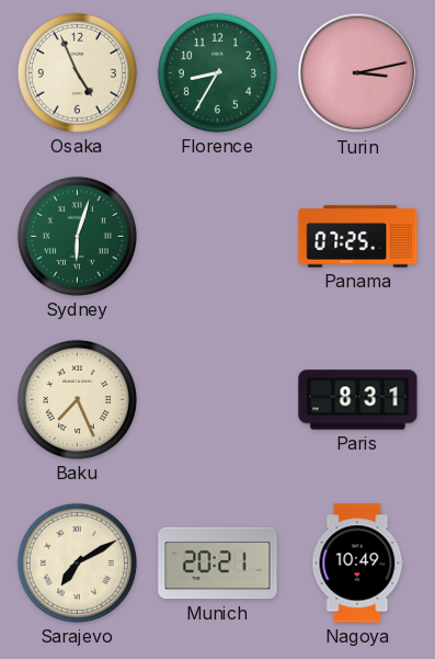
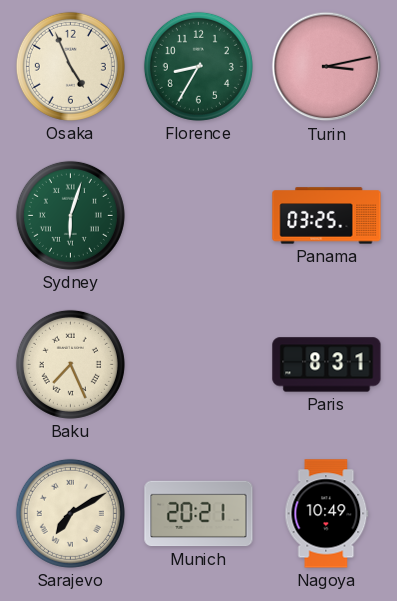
Panama: 07:25 -> 03:25
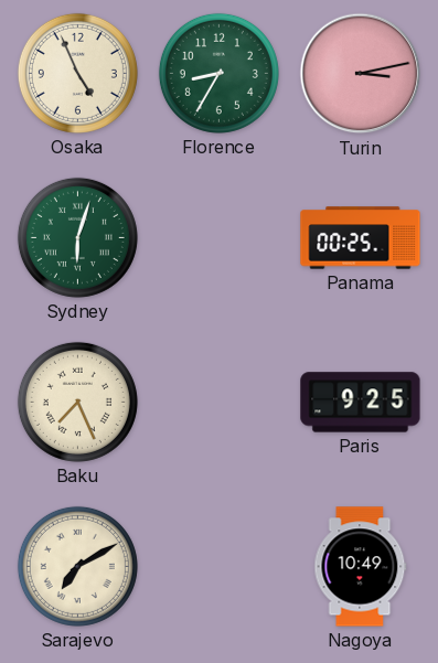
Panama: 03:25 -> 00:25
Paris: 8:31 -> 9:25
Munich: 20:21 -> none
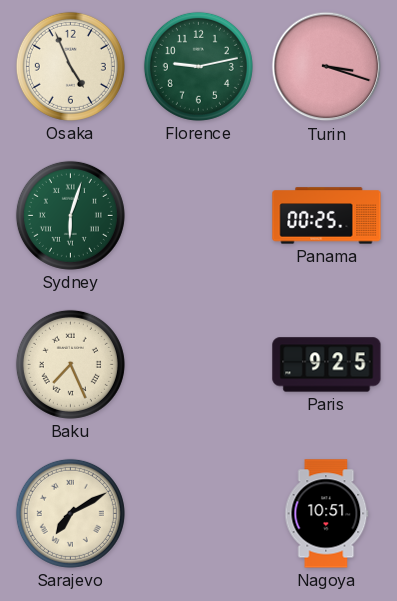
Florence: 8:35 -> 9:13
Turin: 3:13 -> 3:18
Nagoya: 10:49 -> 10:51
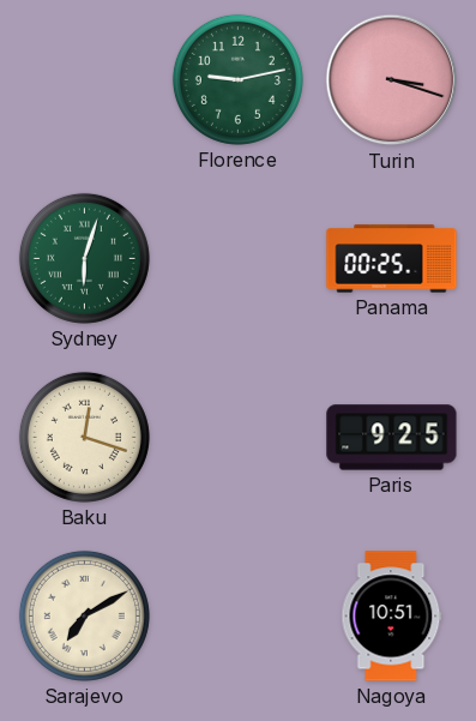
Osaka: 4:56 -> none
Baku: 7:26 -> 12:18
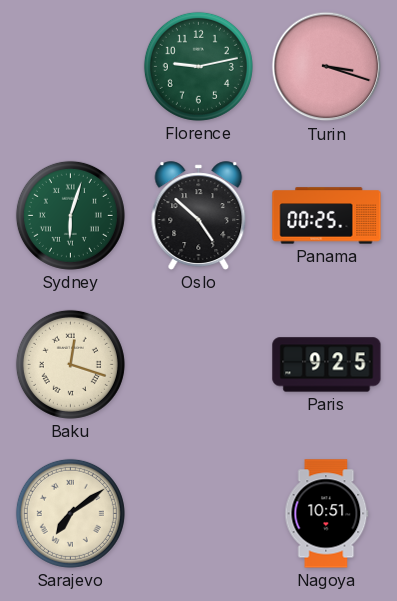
Oslo: none -> 4:52
Sarajevo: 7:10 -> 7:09
